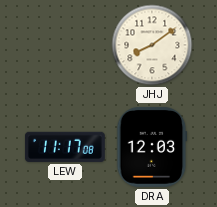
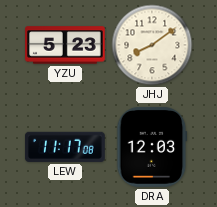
YZU: none -> 5:23
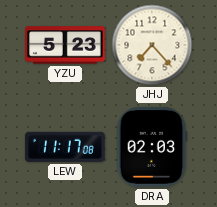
JHJ: 8:09 -> 7:23
DRA: 12:03 -> 02:03
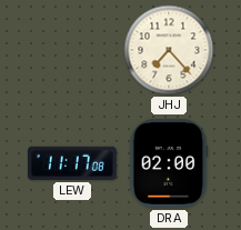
YZU: 5:23 -> none
DRA: 02:03 -> 02:00
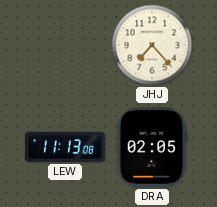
LEW: 11:17 -> 11:13
DRA: 02:00 -> 02:05
